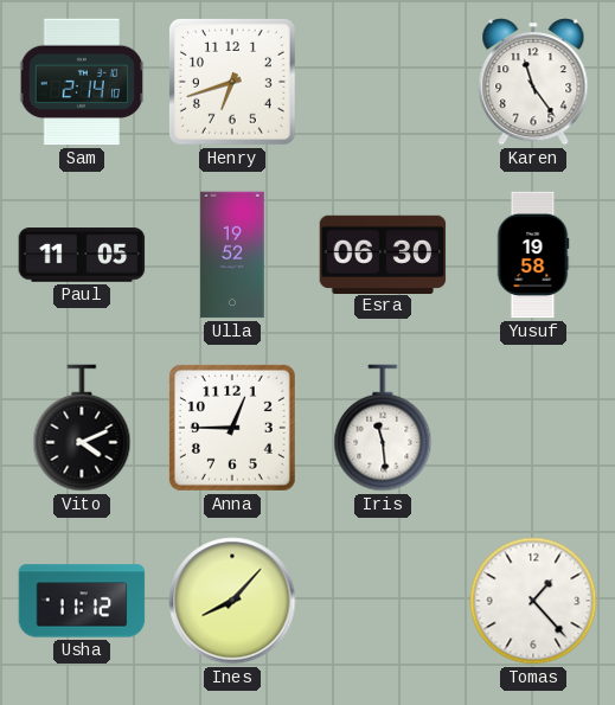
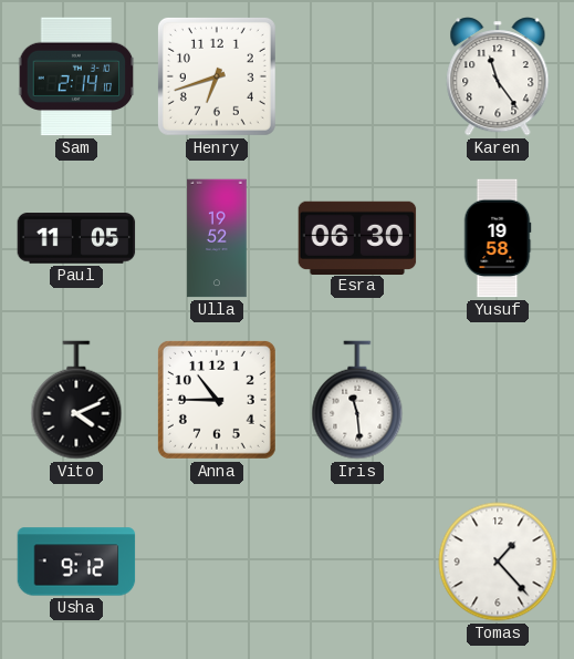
Anna: 12:45 -> 10:45
Usha: 11:12 -> 9:12
Ines: 8:07 -> none
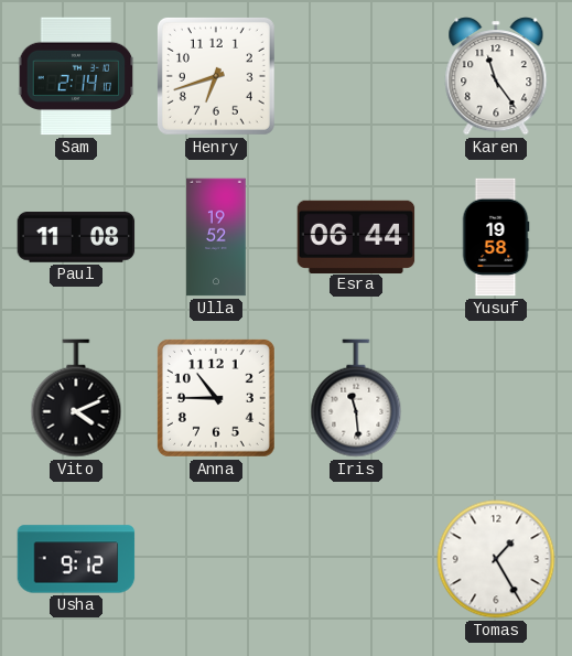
Paul: 11:05 -> 11:08
Esra: 06:30 -> 06:44
Tomas: 1:23 -> 1:25
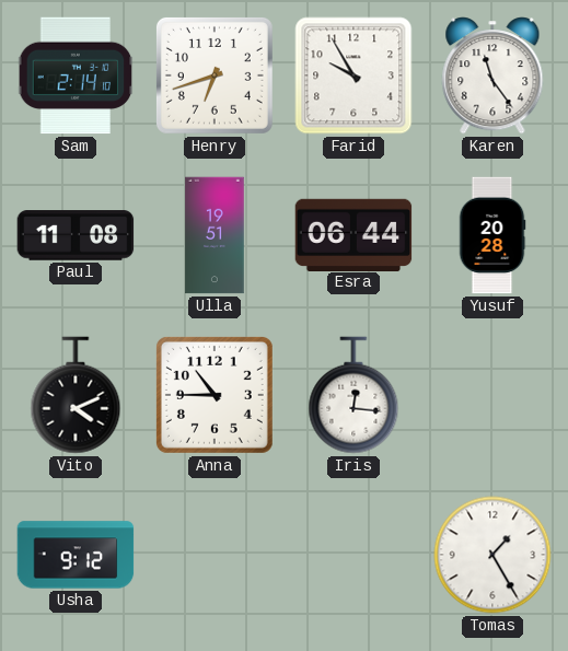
Farid: none -> 9:55
Ulla: 19:52 -> 19:51
Yusuf: 19:58 -> 20:28
Iris: 11:29 -> 12:16
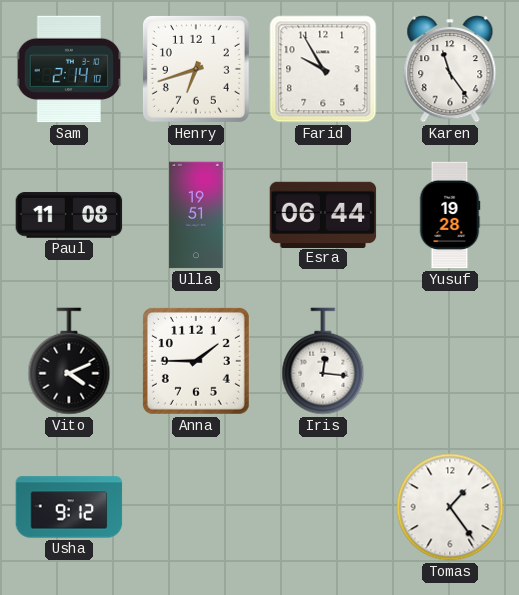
Yusuf: 20:28 -> 19:28
Anna: 10:45 -> 1:45
Tomas: 1:25 -> 1:24
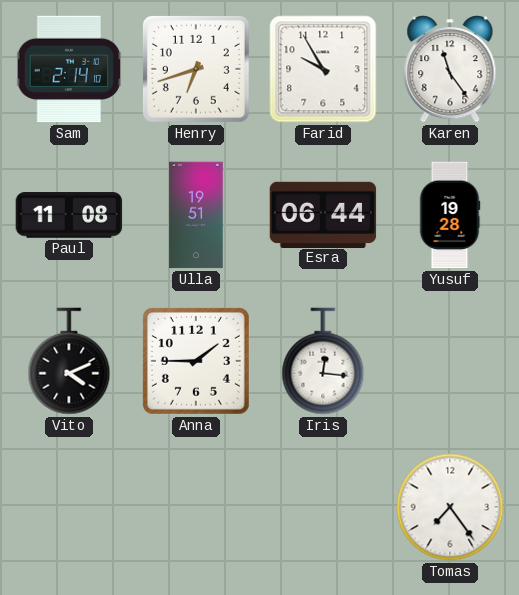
Usha: 9:12 -> none
Tomas: 1:24 -> 7:24
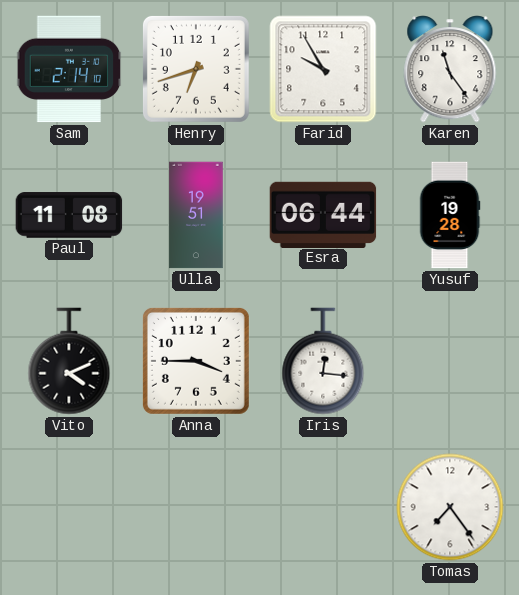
Anna: 1:45 -> 3:45
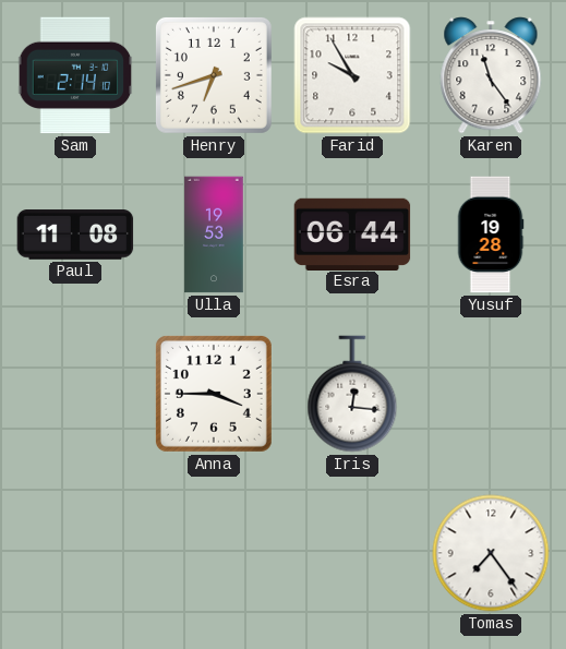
Ulla: 19:51 -> 19:53
Vito: 4:11 -> none
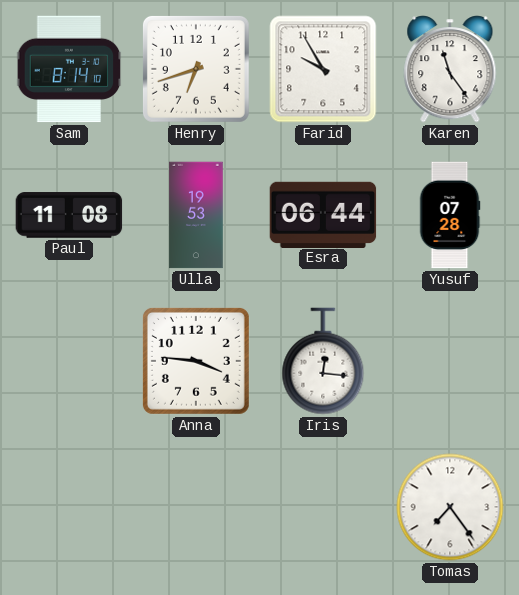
Sam: 2:14 -> 8:14
Yusuf: 19:28 -> 07:28
Anna: 3:45 -> 3:46
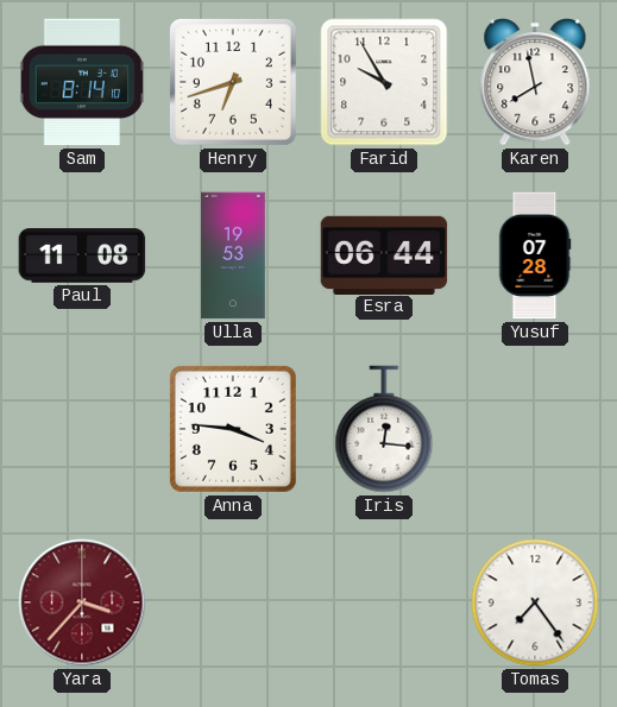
Karen: 11:24 -> 7:58
Yara: none -> 3:37
